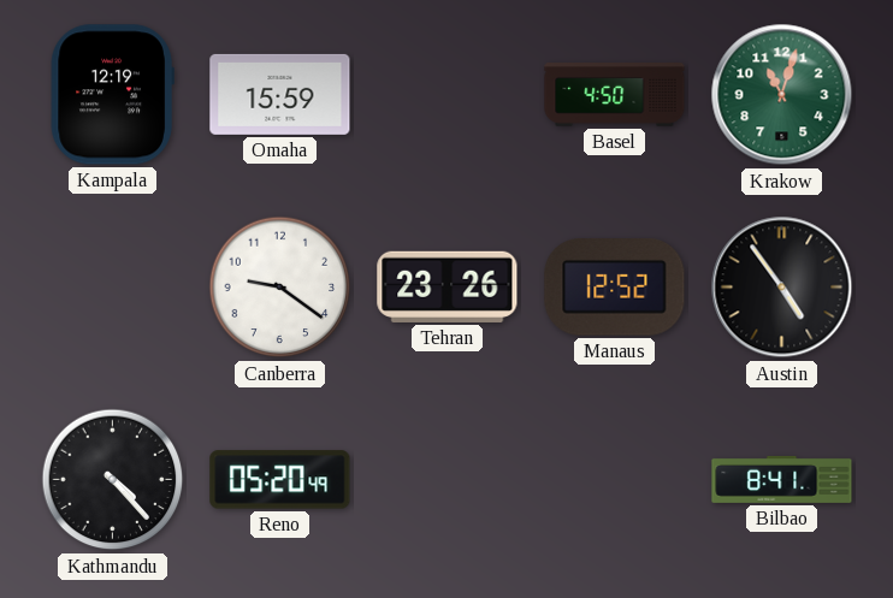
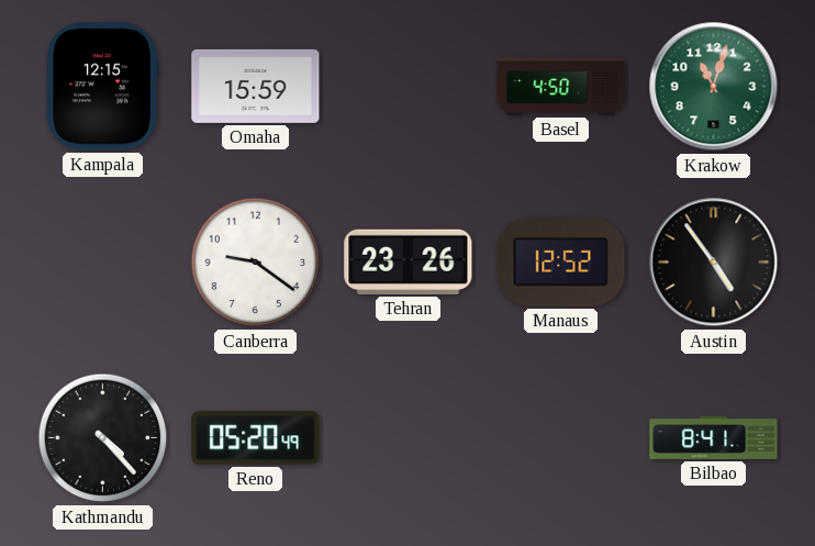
Kampala: 12:19 -> 12:15
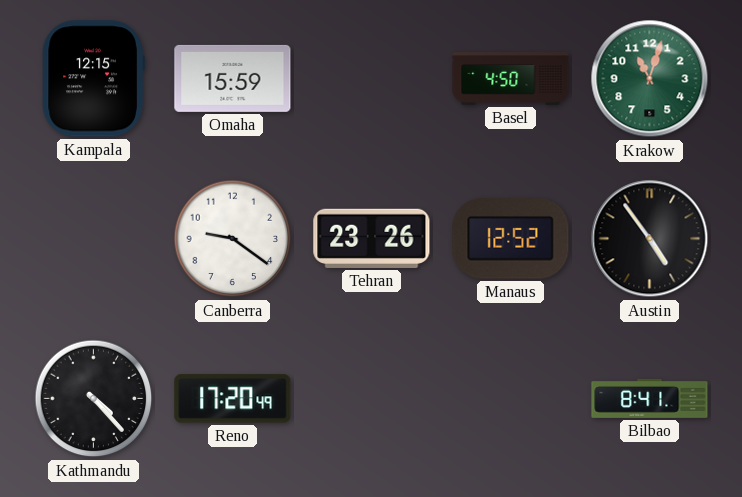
Reno: 05:20 -> 17:20
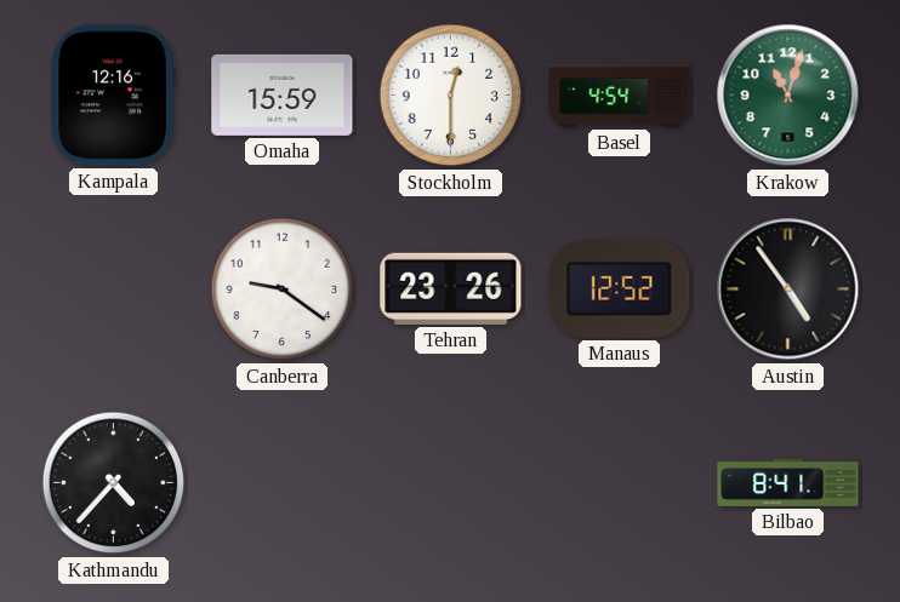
Kampala: 12:15 -> 12:16
Stockholm: none -> 12:30
Basel: 4:50 -> 4:54
Kathmandu: 4:23 -> 4:37
Reno: 17:20 -> none
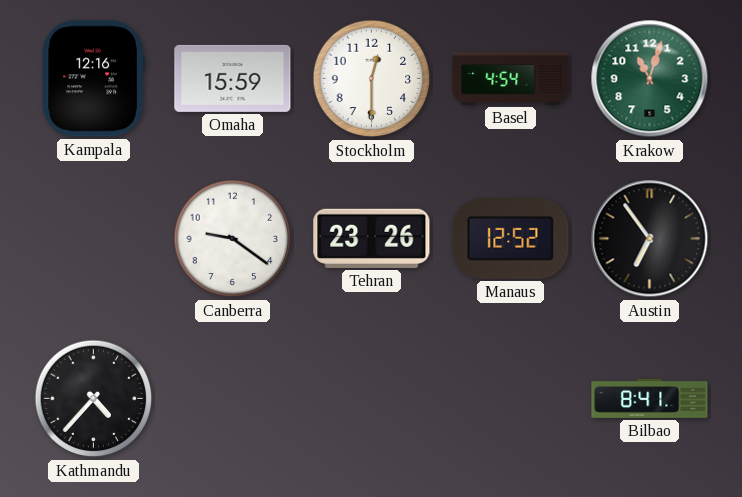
Austin: 4:54 -> 6:54
